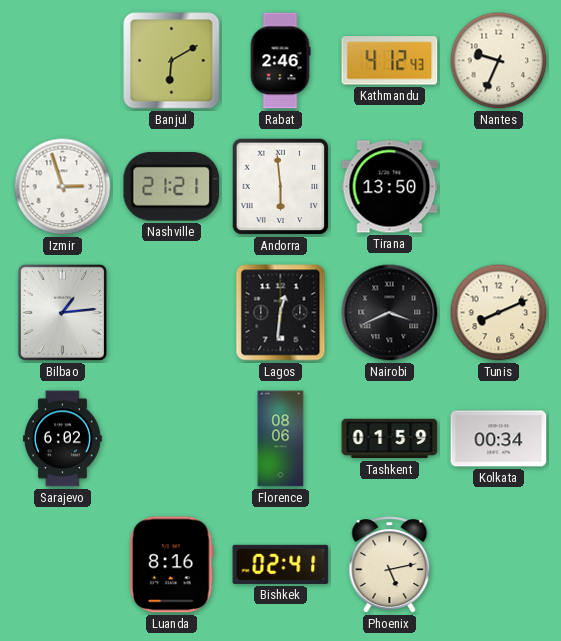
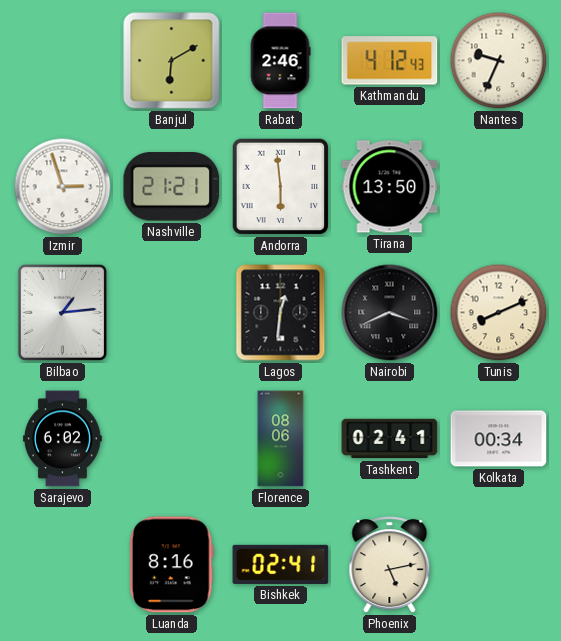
Tashkent: 01:59 -> 02:41
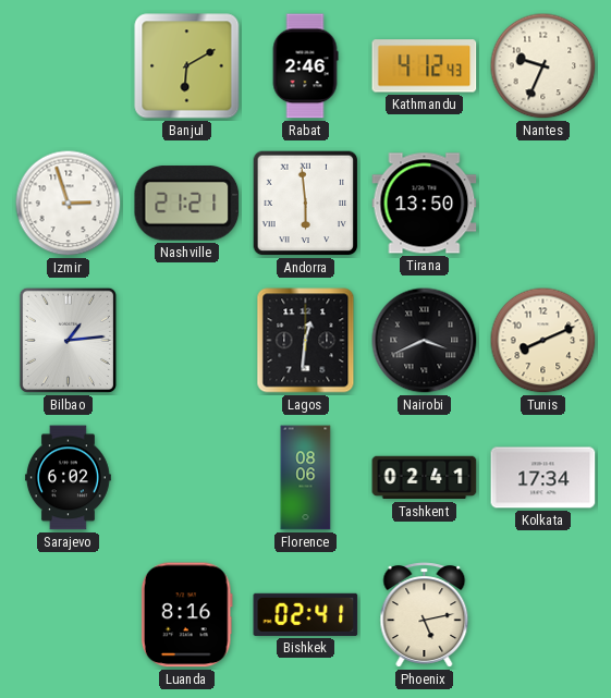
Kolkata: 00:34 -> 17:34
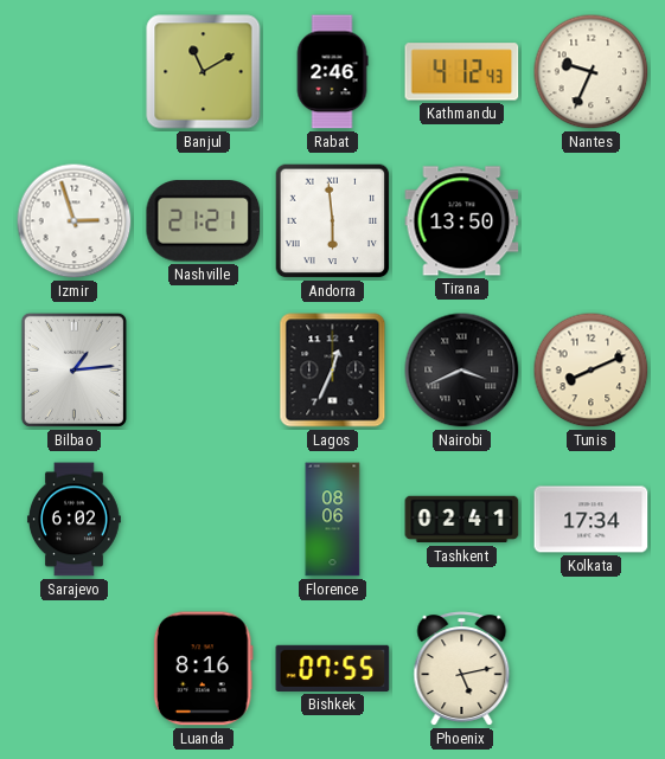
Banjul: 6:10 -> 11:10
Lagos: 12:31 -> 12:34
Bishkek: 02:41 -> 07:55
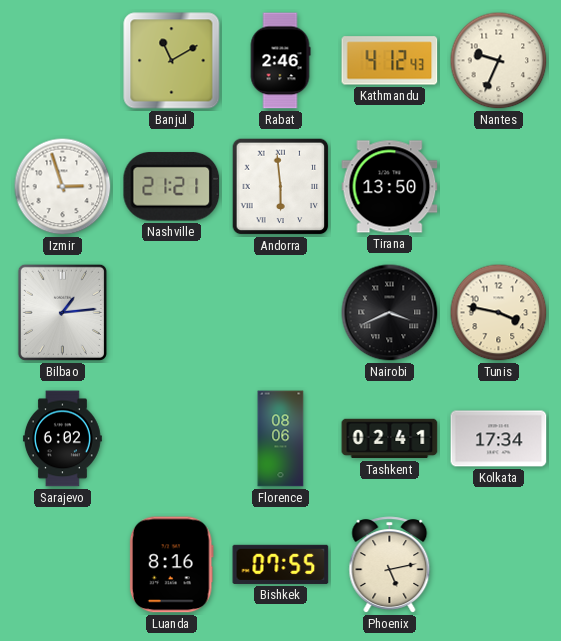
Lagos: 12:34 -> none
Tunis: 8:11 -> 3:47
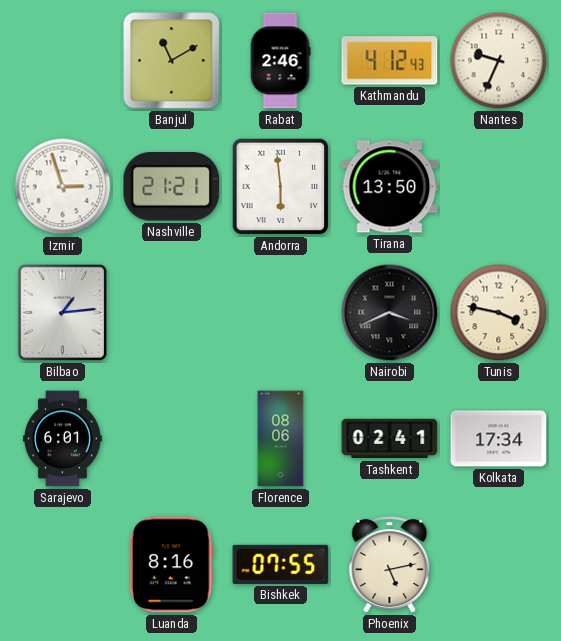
Sarajevo: 6:02 -> 6:01
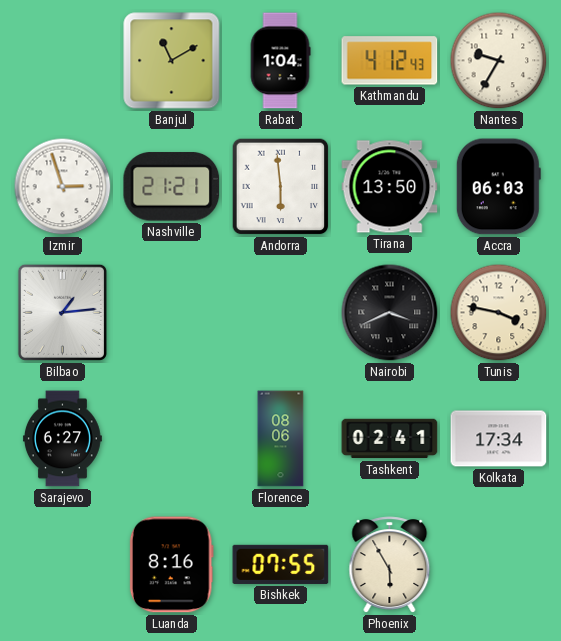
Rabat: 2:46 -> 1:04
Nantes: 9:34 -> 9:35
Accra: none -> 06:03
Sarajevo: 6:01 -> 6:27
Phoenix: 5:13 -> 5:55
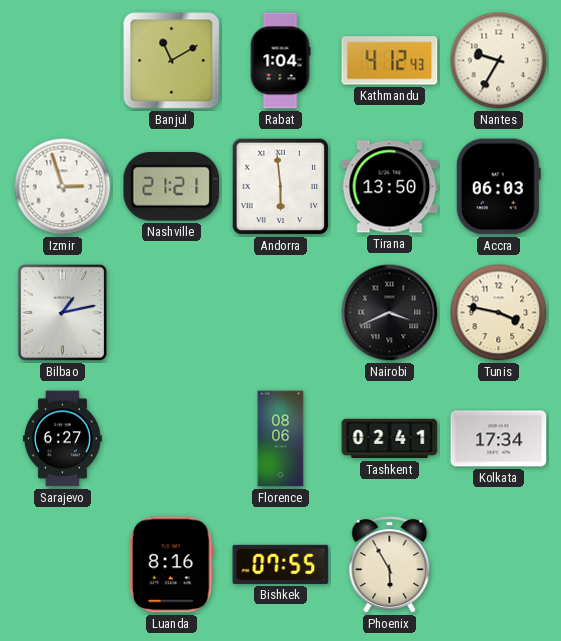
Bilbao: 1:14 -> 1:13
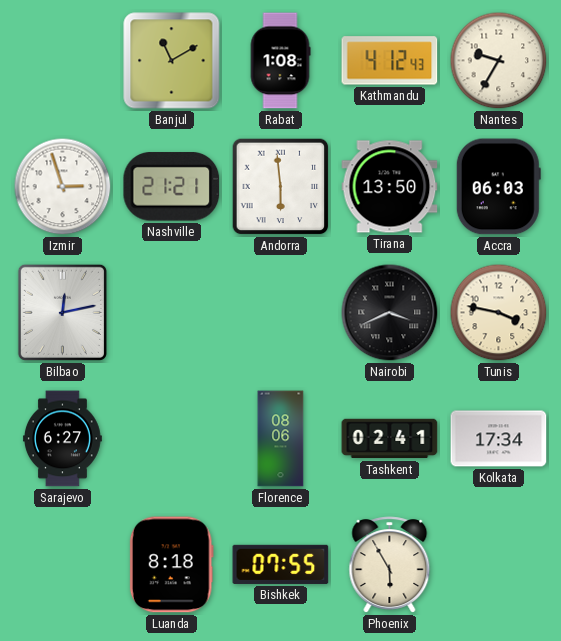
Rabat: 1:04 -> 1:08
Bilbao: 1:13 -> 12:13
Luanda: 8:16 -> 8:18
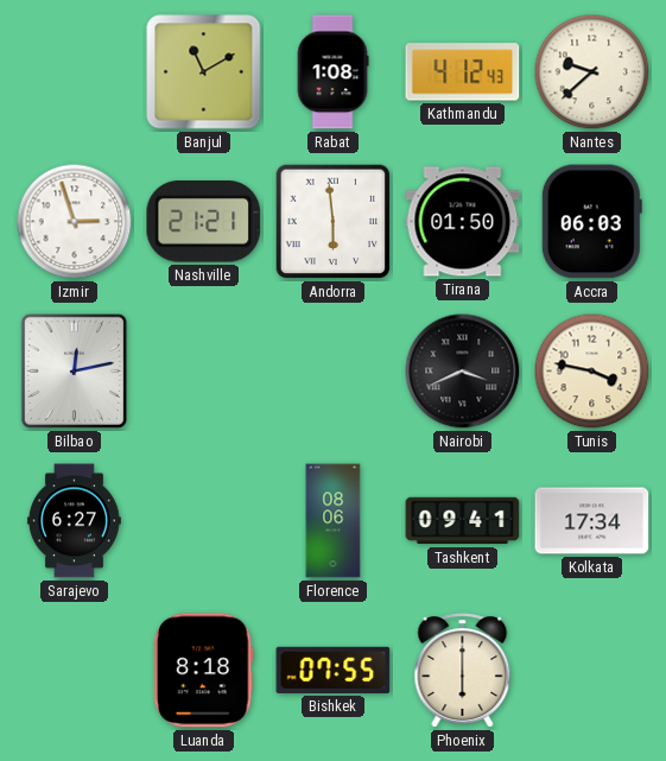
Nantes: 9:35 -> 9:38
Tirana: 13:50 -> 01:50
Tashkent: 02:41 -> 09:41
Phoenix: 5:55 -> 6:00
